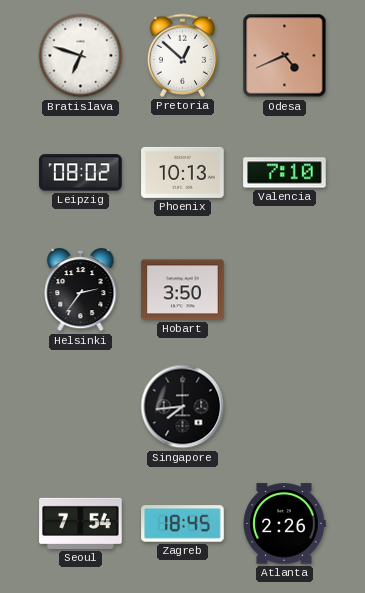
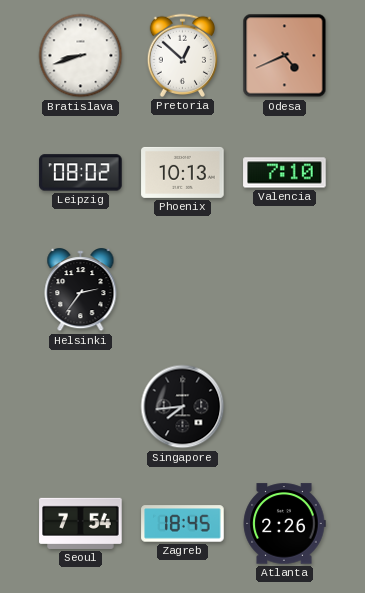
Bratislava: 6:48 -> 8:42
Hobart: 3:50 -> none
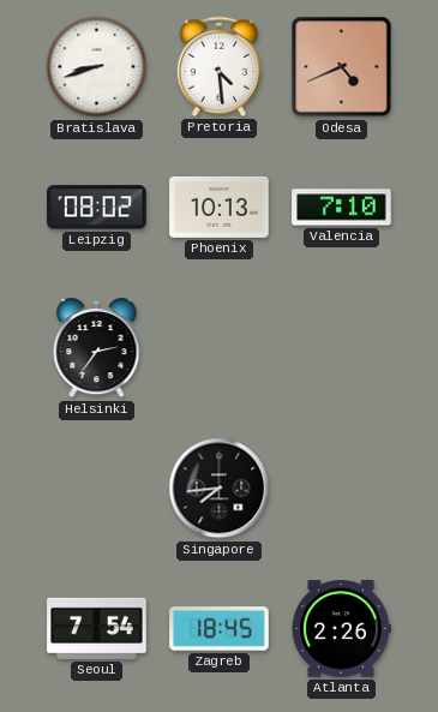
Pretoria: 12:52 -> 4:29
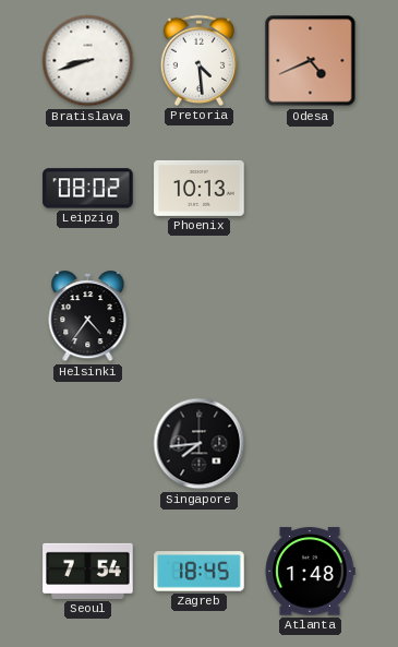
Valencia: 7:10 -> none
Helsinki: 2:36 -> 4:36
Atlanta: 2:26 -> 1:48
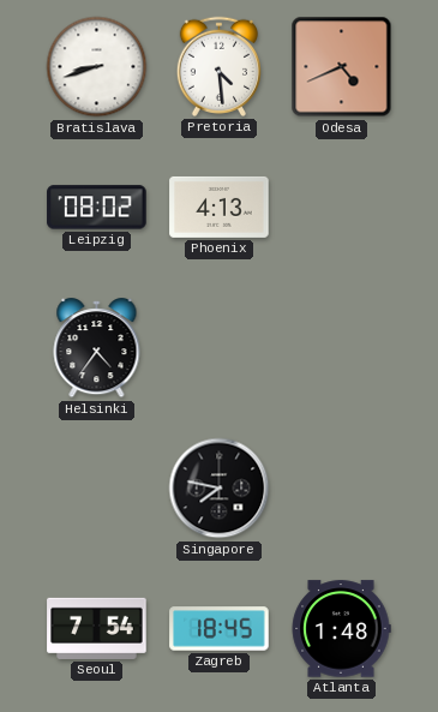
Phoenix: 10:13 -> 4:13
Singapore: 7:44 -> 7:47
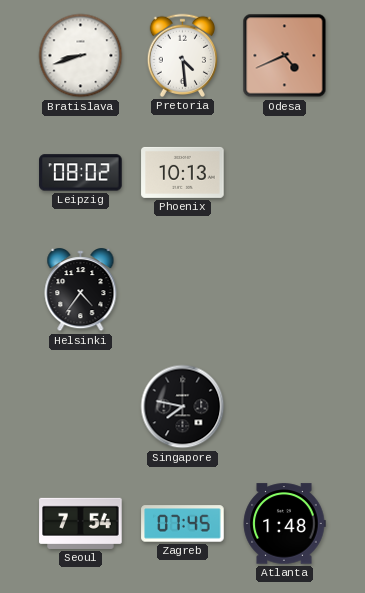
Phoenix: 4:13 -> 10:13
Zagreb: 18:45 -> 07:45
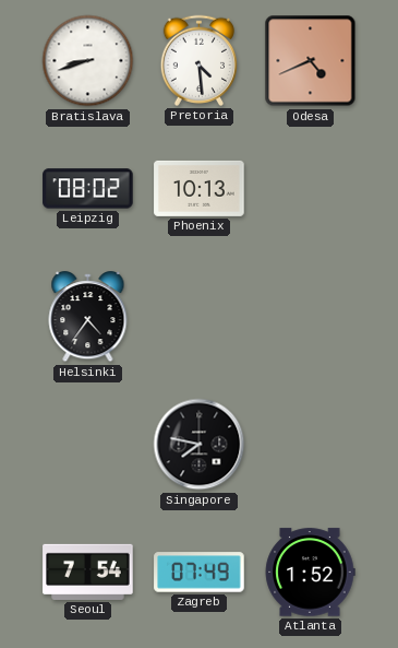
Zagreb: 07:45 -> 07:49
Atlanta: 1:48 -> 1:52
